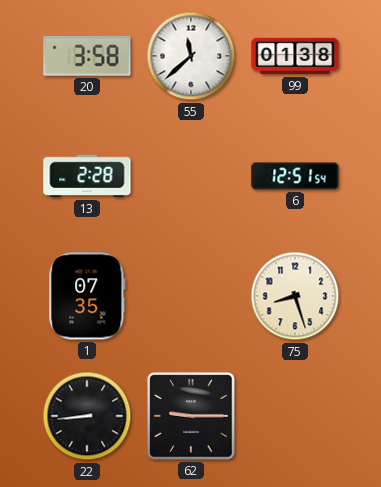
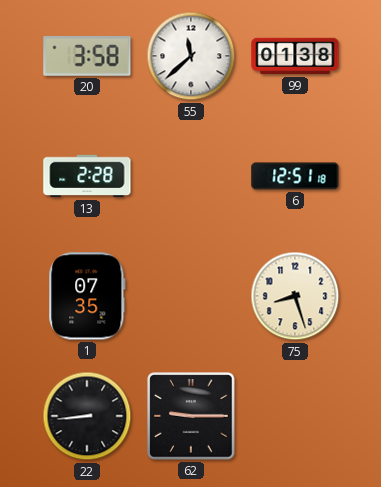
6: 12:51:54 -> 12:51:18
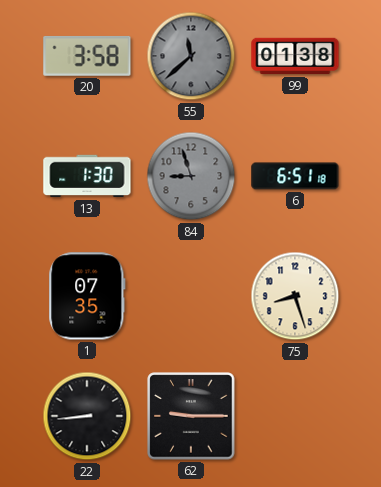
55 dial: white -> grey
13: 2:28 -> 1:30
84: none -> 8:57
6: 12:51 -> 6:51
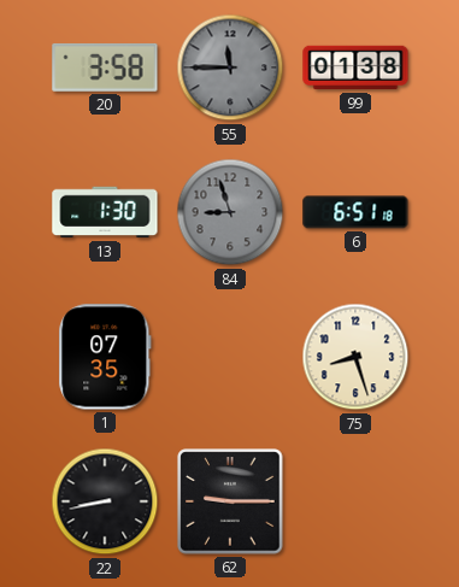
55: 11:38 -> 11:45
22: 8:44 -> 8:43
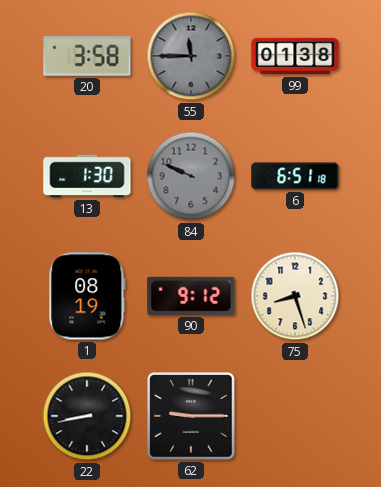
84: 8:57 -> 9:49
1: 07:35 -> 08:19
90: none -> 9:12
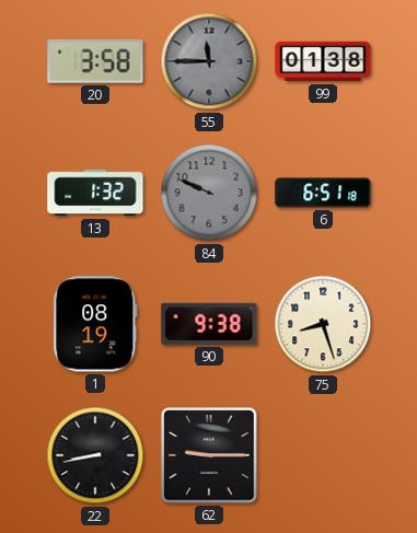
13: 1:30 -> 1:32
90: 9:12 -> 9:38
